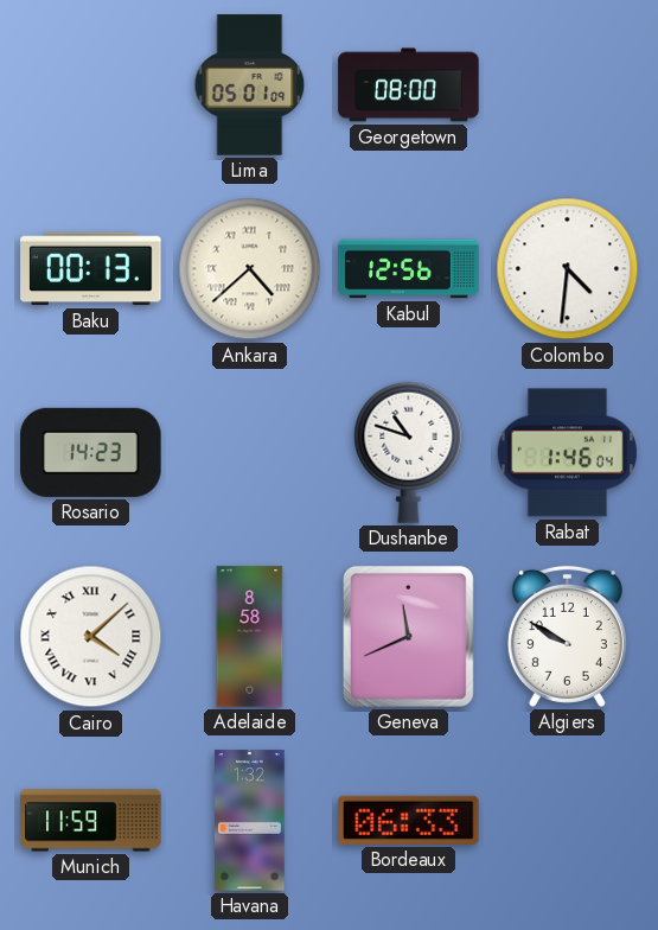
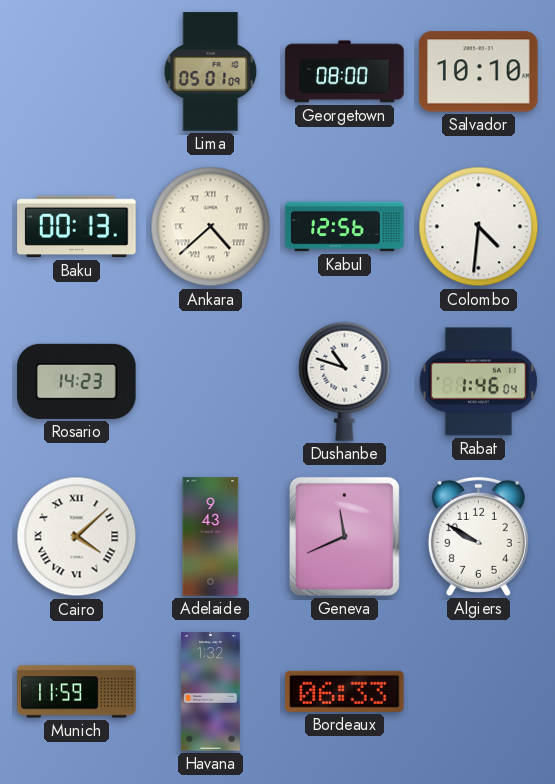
Salvador: none -> 10:10
Adelaide: 8:58 -> 9:43
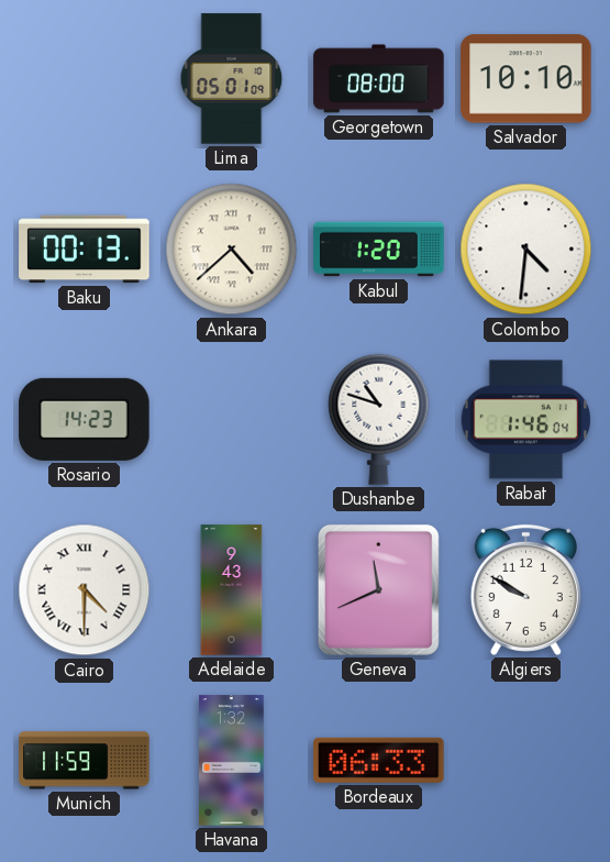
Kabul: 12:56 -> 1:20
Cairo: 4:08 -> 4:30
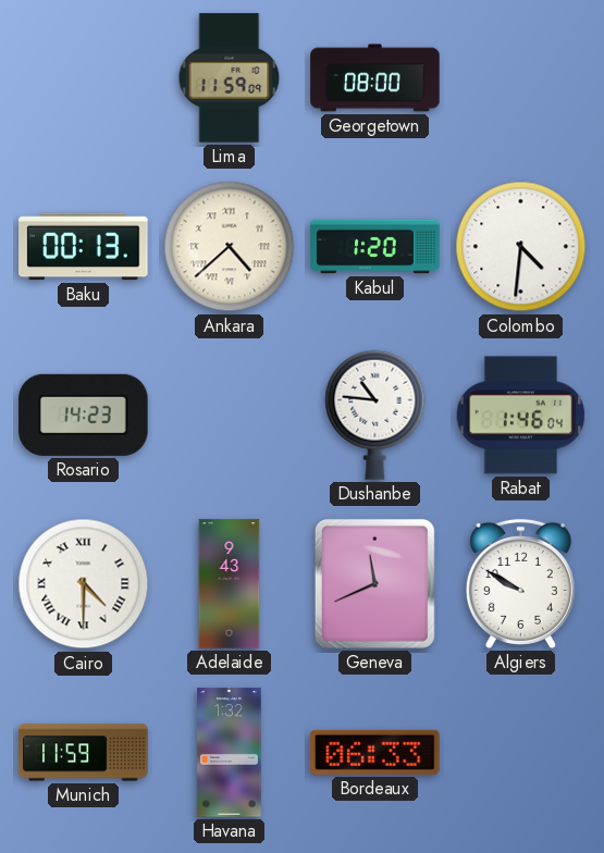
Lima: 05:01 -> 11:59
Salvador: 10:10 -> none
Dushanbe: 10:48 -> 10:46
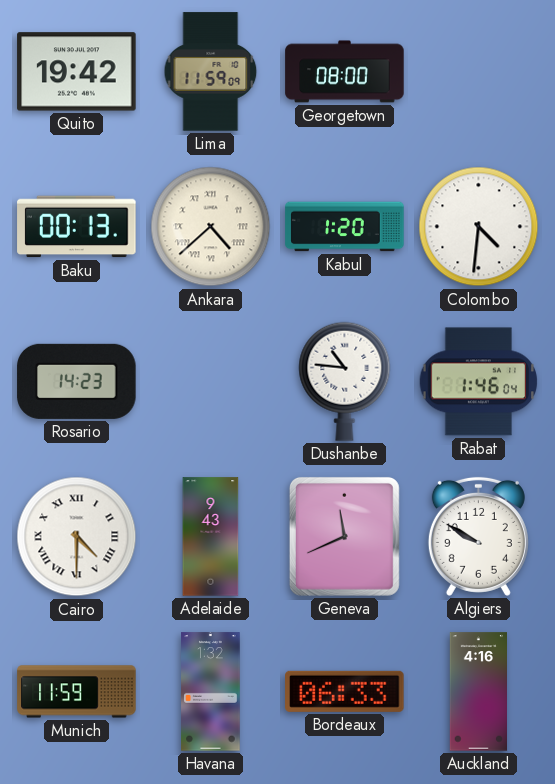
Quito: none -> 19:42
Auckland: none -> 4:16
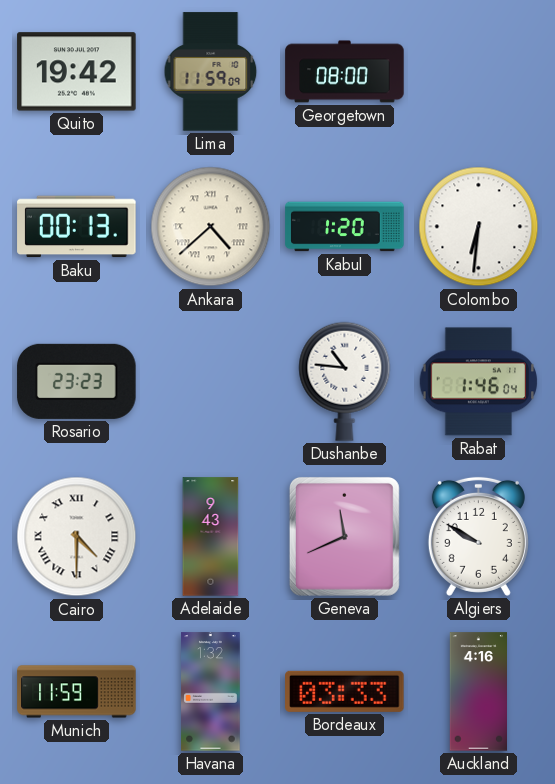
Colombo: 4:31 -> 6:31
Rosario: 14:23 -> 23:23
Bordeaux: 06:33 -> 03:33
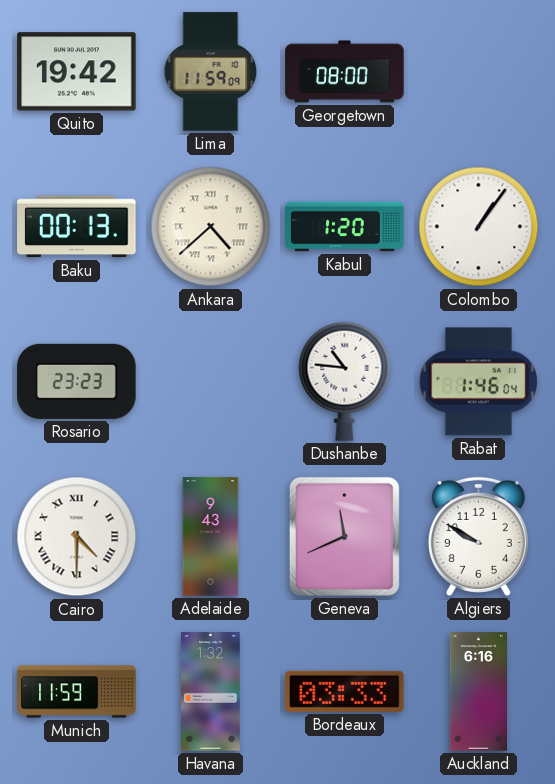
Colombo: 6:31 -> 1:06
Auckland: 4:16 -> 6:16
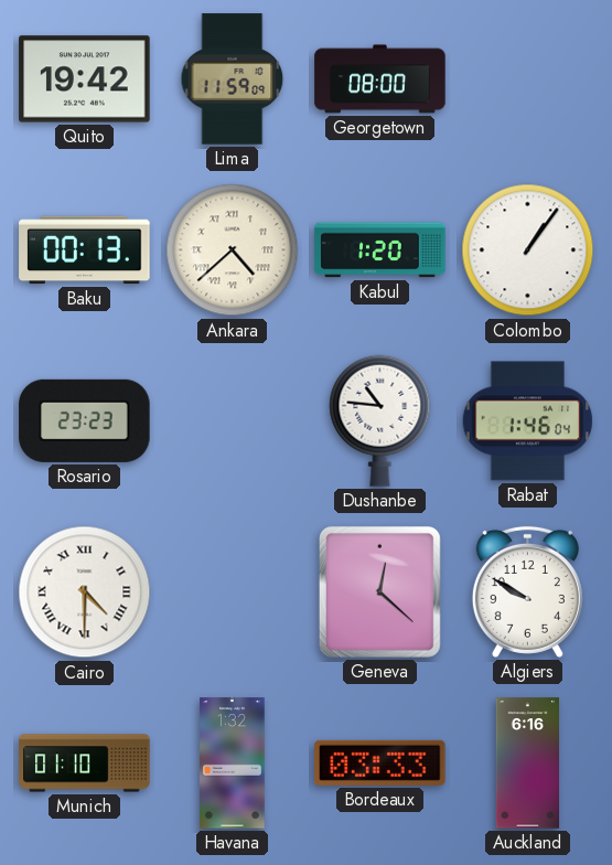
Adelaide: 9:43 -> none
Geneva: 11:41 -> 12:22
Munich: 11:59 -> 01:10
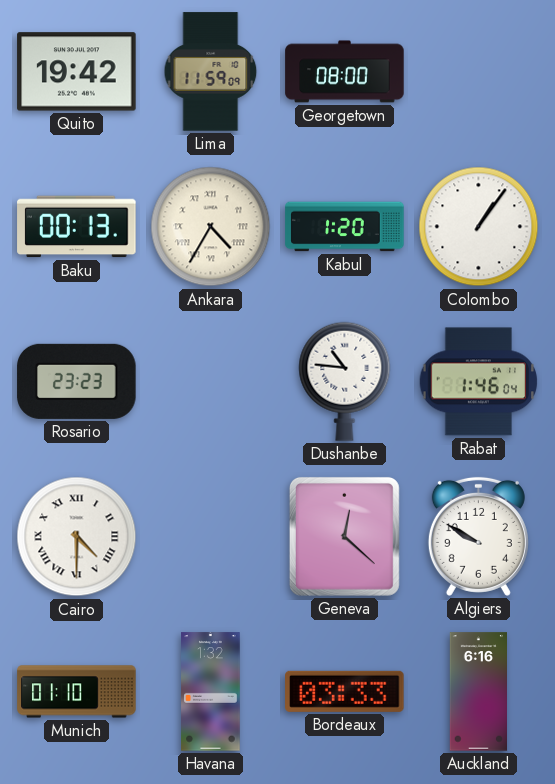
Ankara: 4:38 -> 4:35
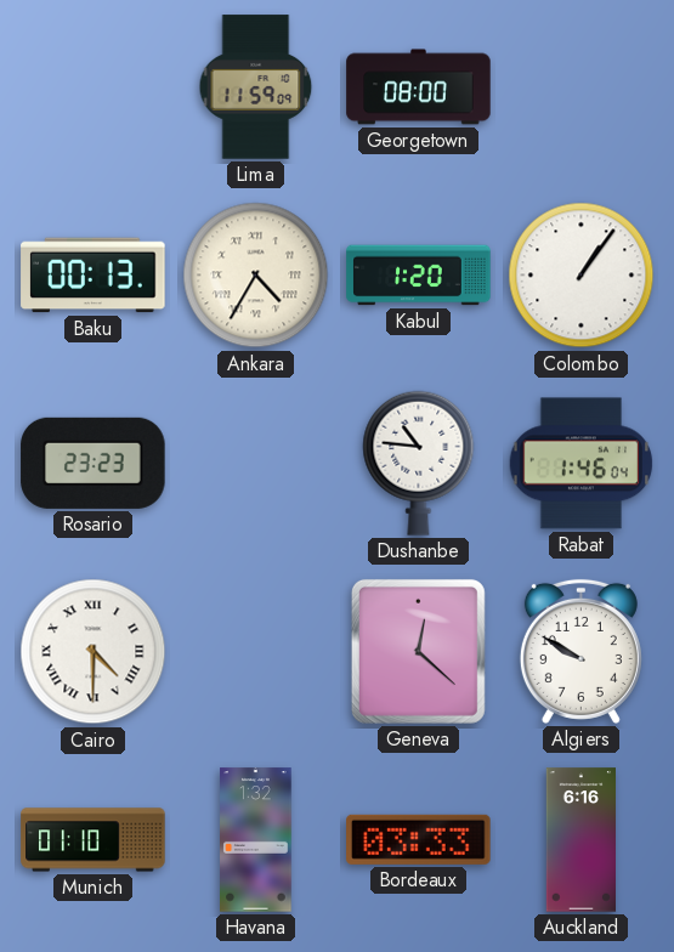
Quito: 19:42 -> none
